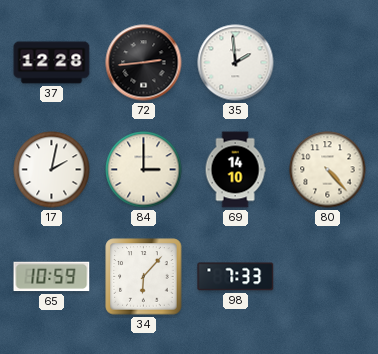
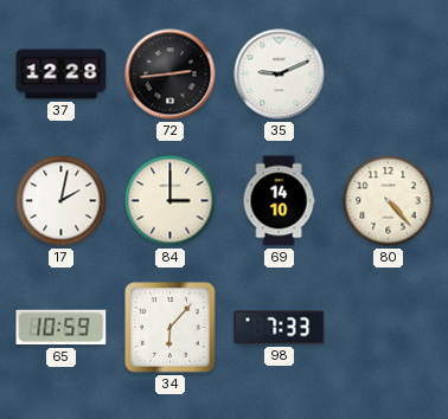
35: 1:59 -> 9:11
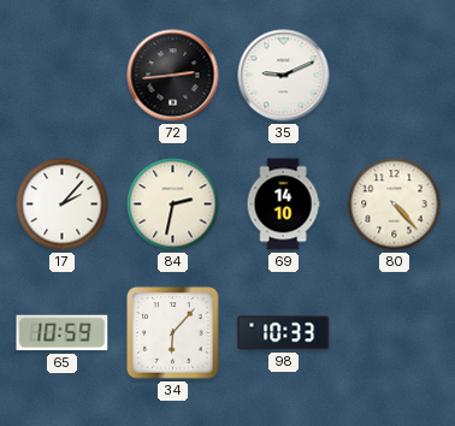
37: 12:28 -> none
17: 2:02 -> 2:07
84: 3:00 -> 2:32
98: 7:33 -> 10:33
